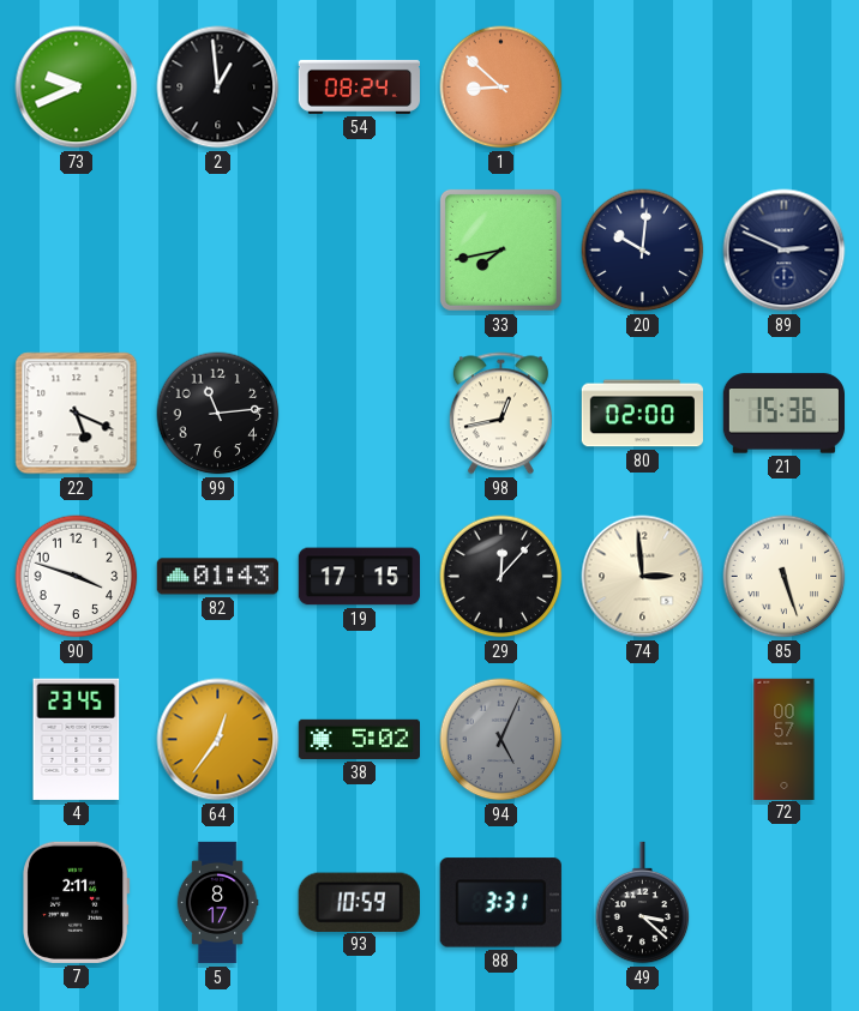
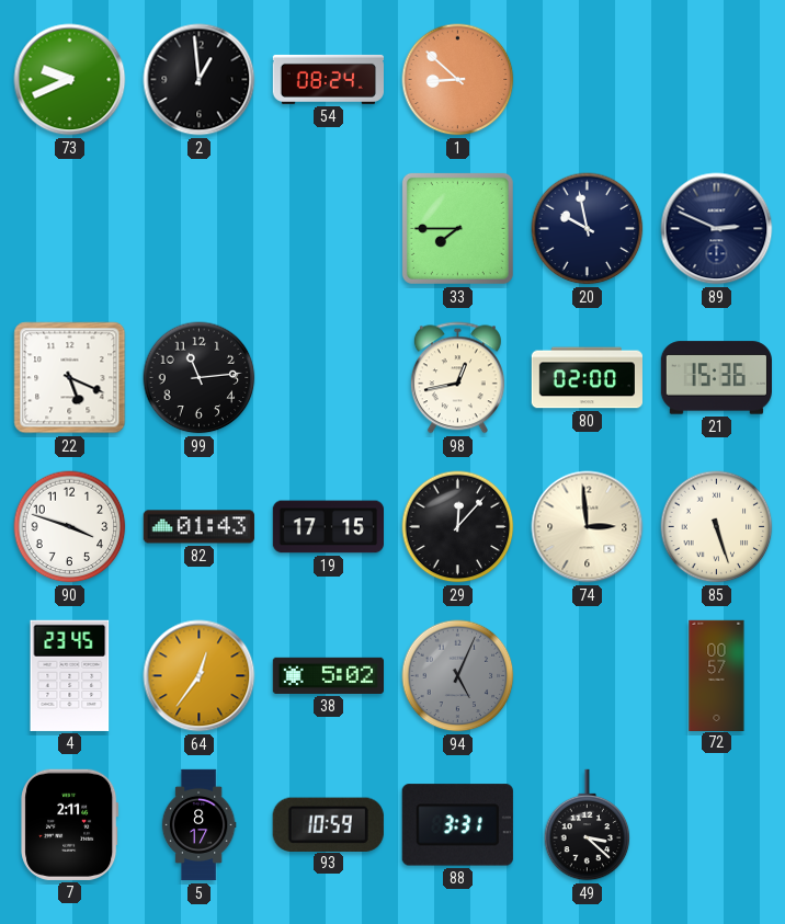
33: 7:43 -> 7:45
20: 10:01 -> 9:58
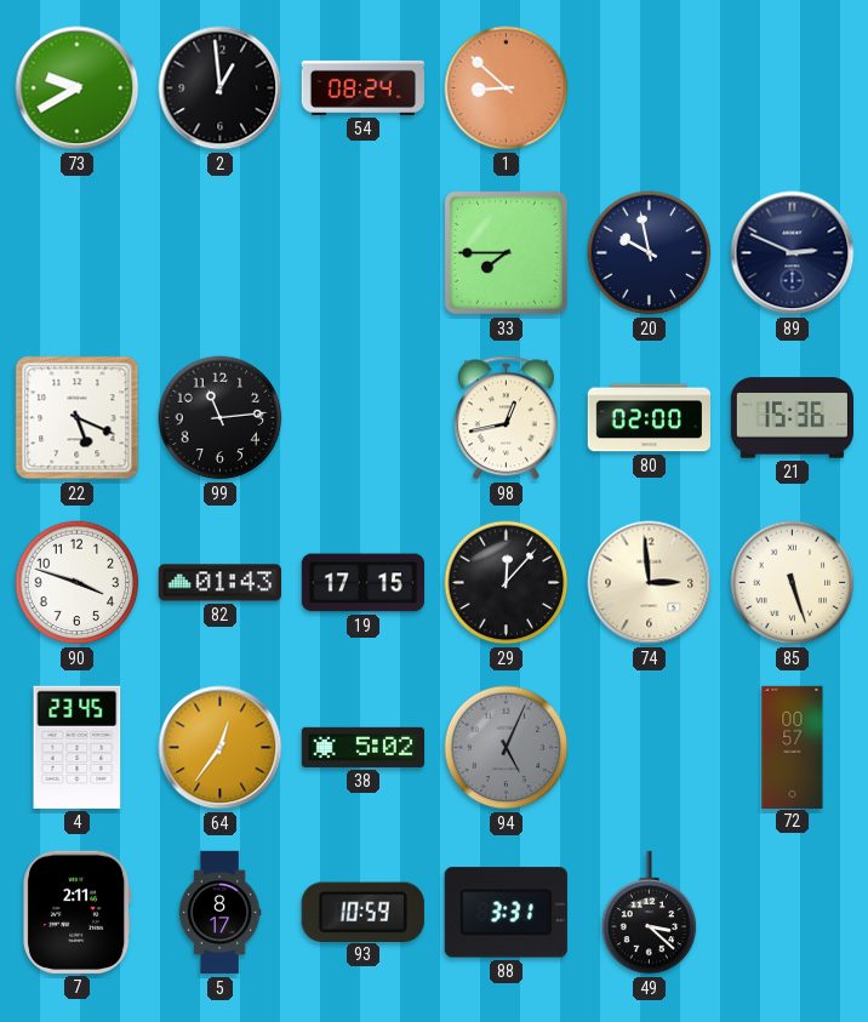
73: 9:41 -> 9:40
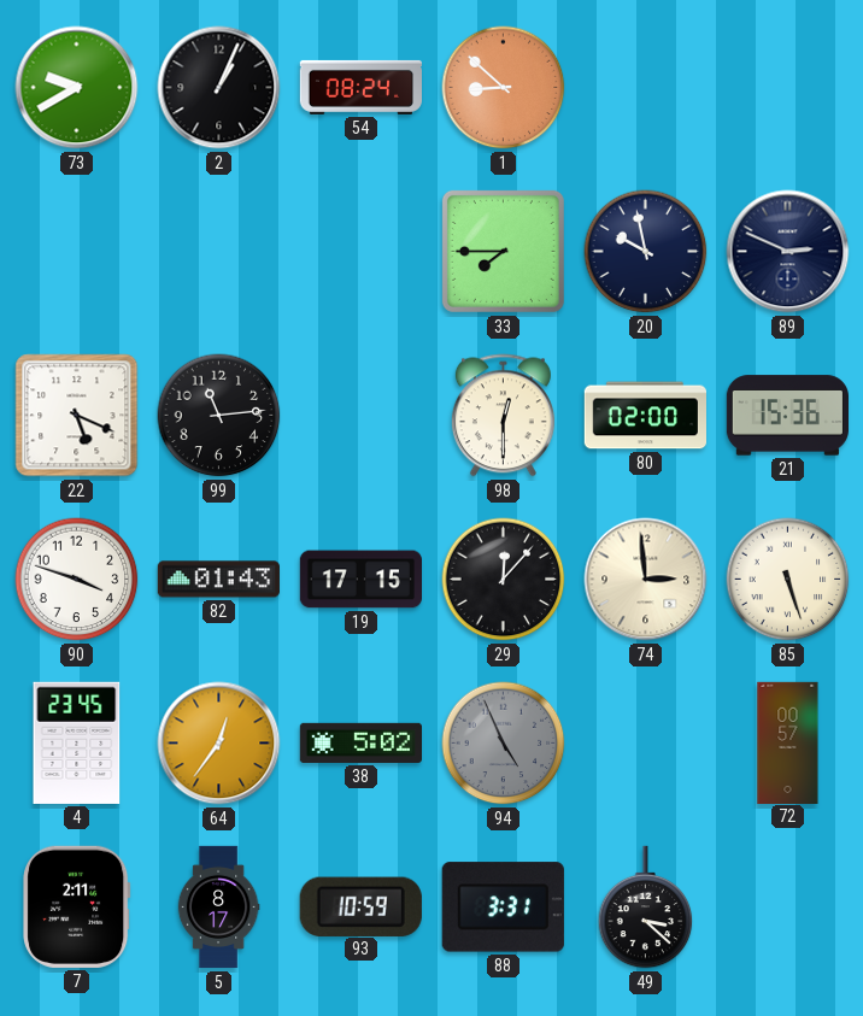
2: 12:59 -> 1:04
98: 12:43 -> 12:30
94: 5:04 -> 4:56
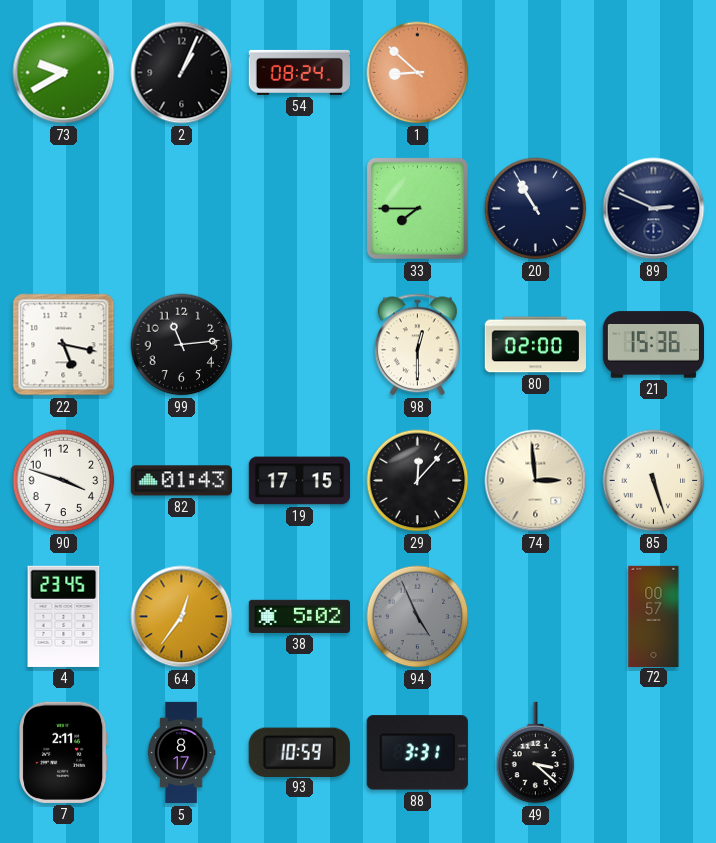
20: 9:58 -> 10:55
22: 5:19 -> 5:17
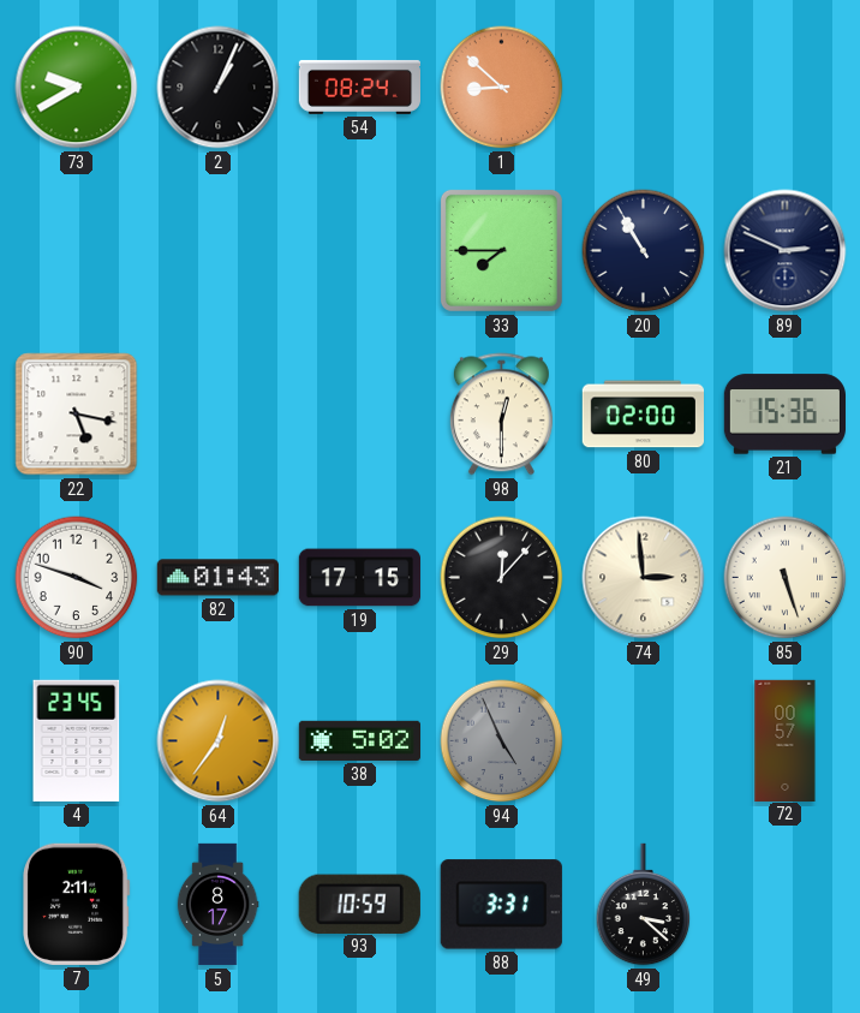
99: 11:14 -> none
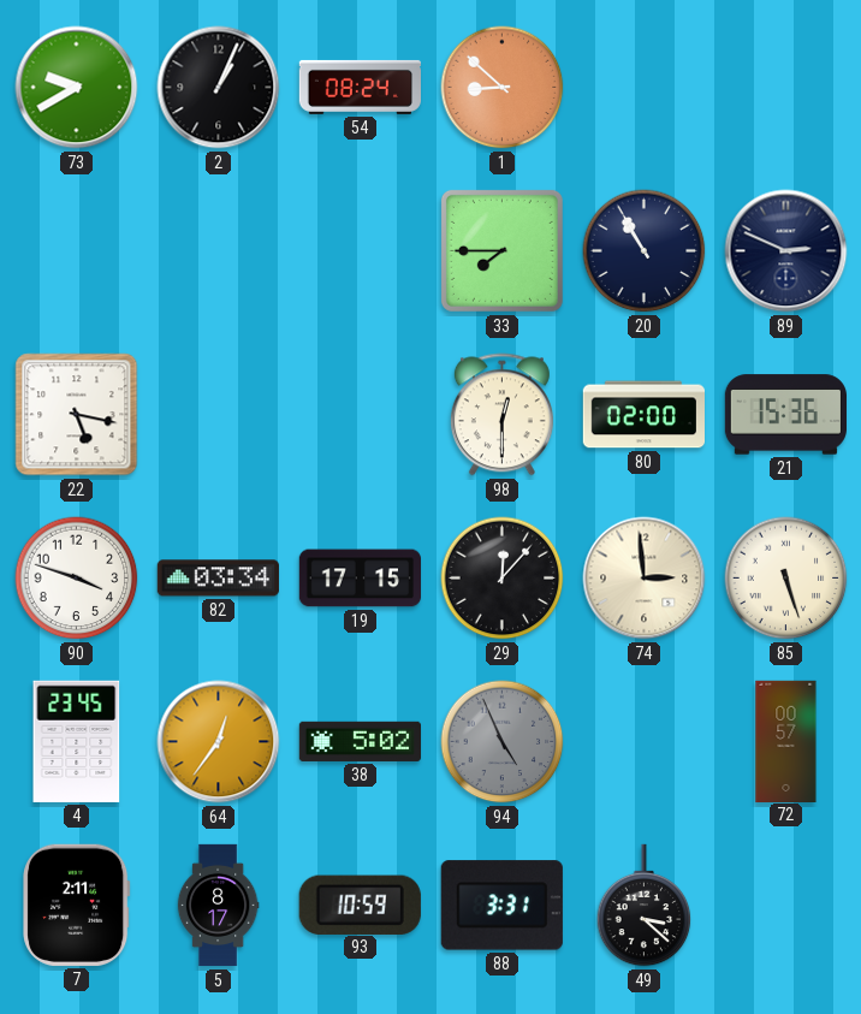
82: 01:43 -> 03:34
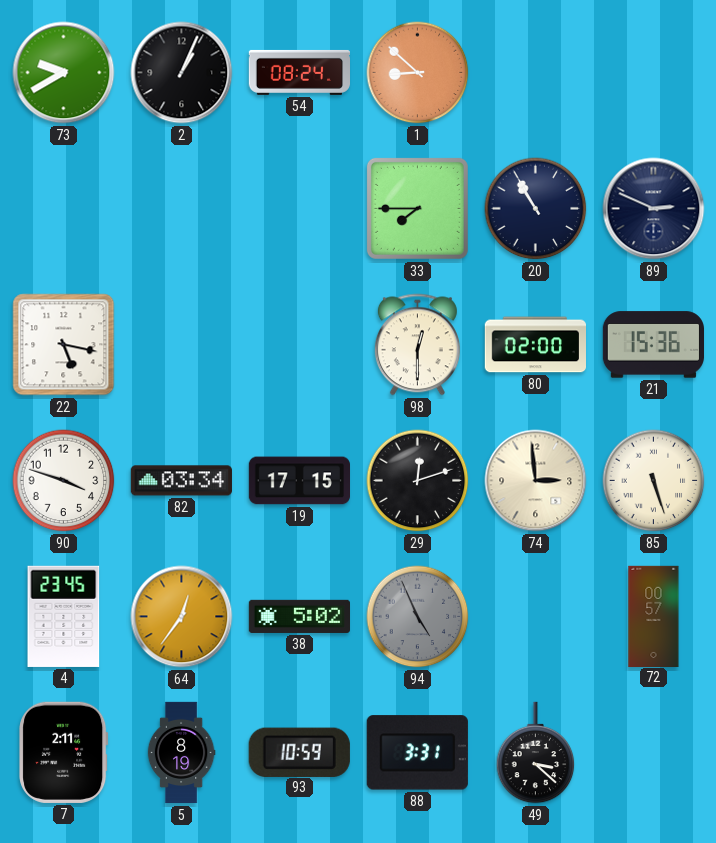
29: 12:07 -> 12:12
5: 8:17 -> 8:19
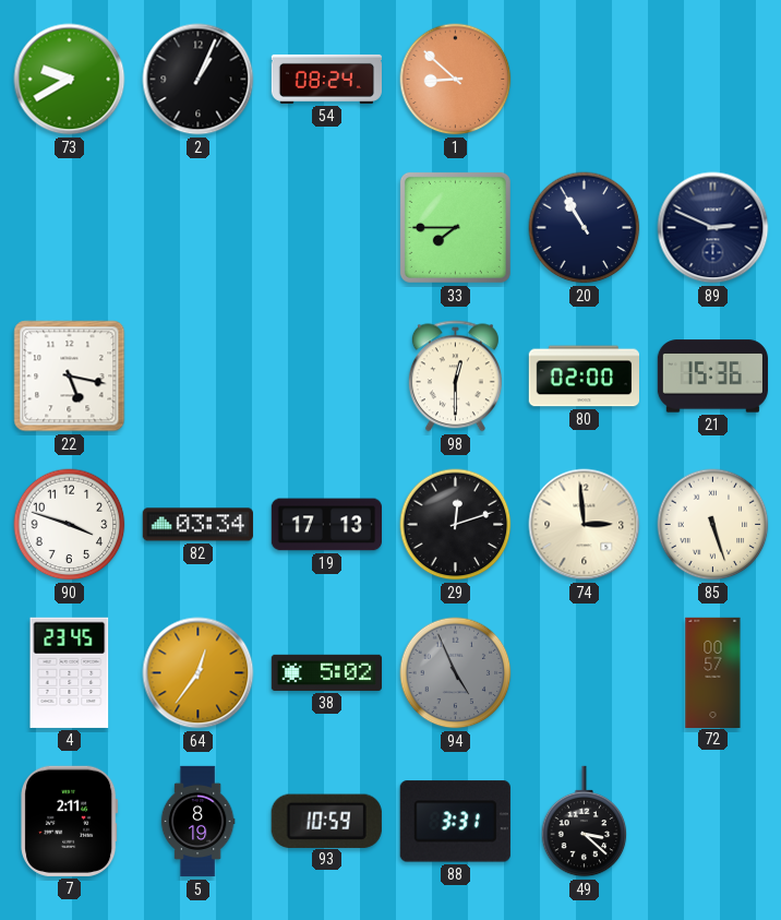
19: 17:15 -> 17:13
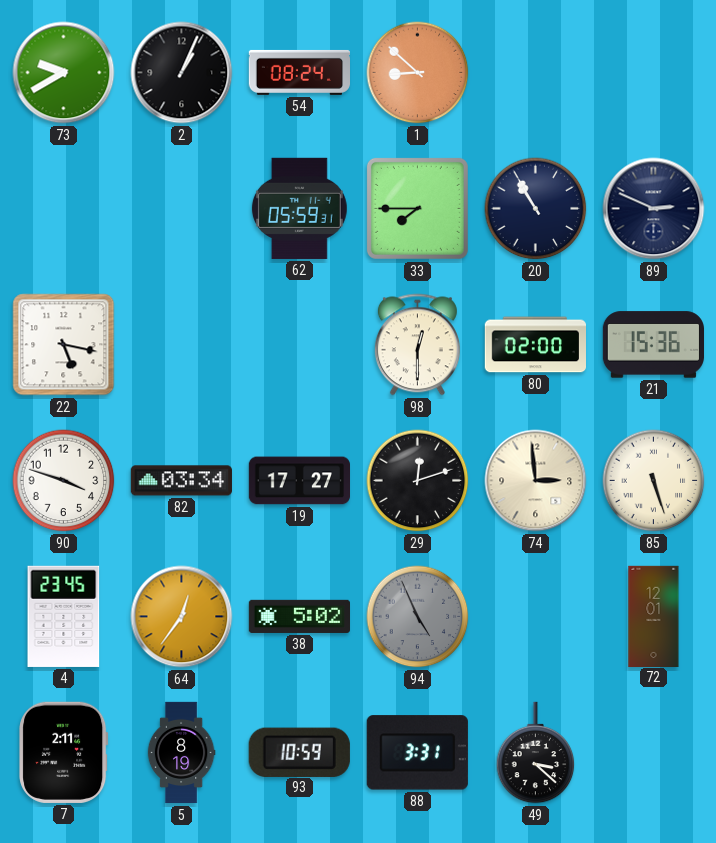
62: none -> 05:59
19: 17:13 -> 17:27
72: 00:57 -> 12:01
